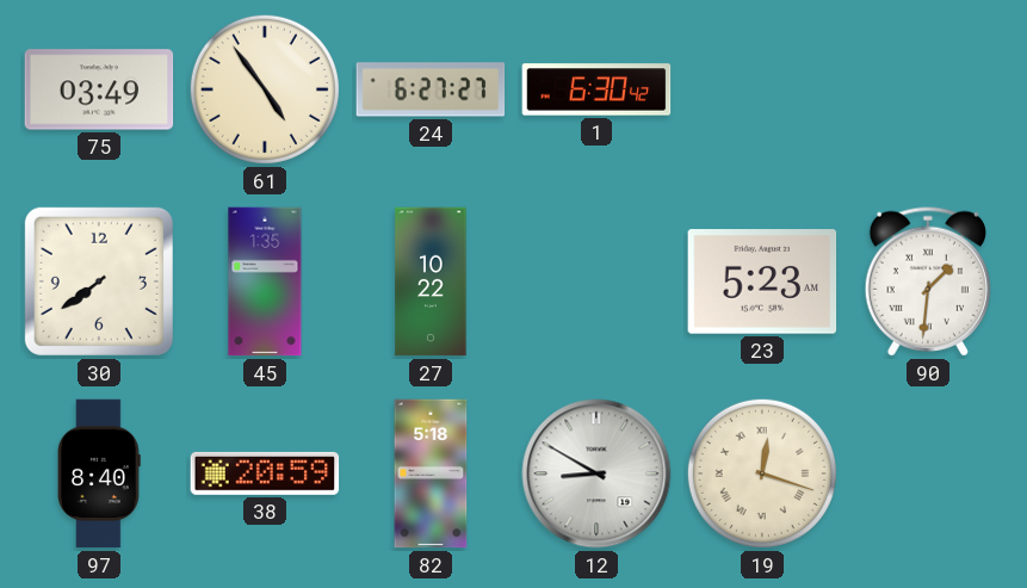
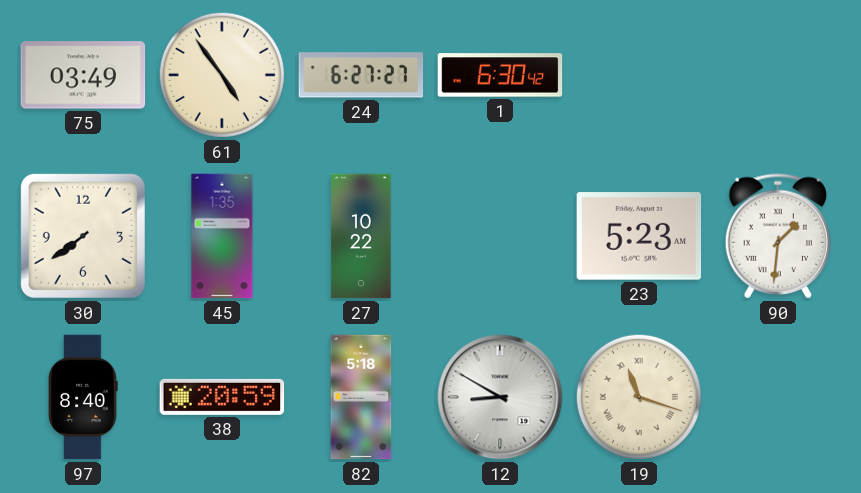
19: 12:18 -> 11:18
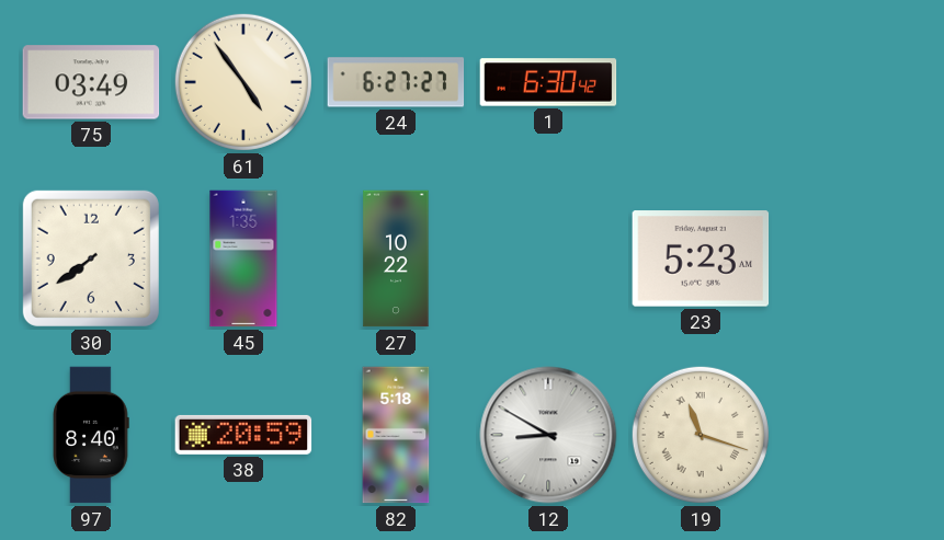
90: 1:31 -> none
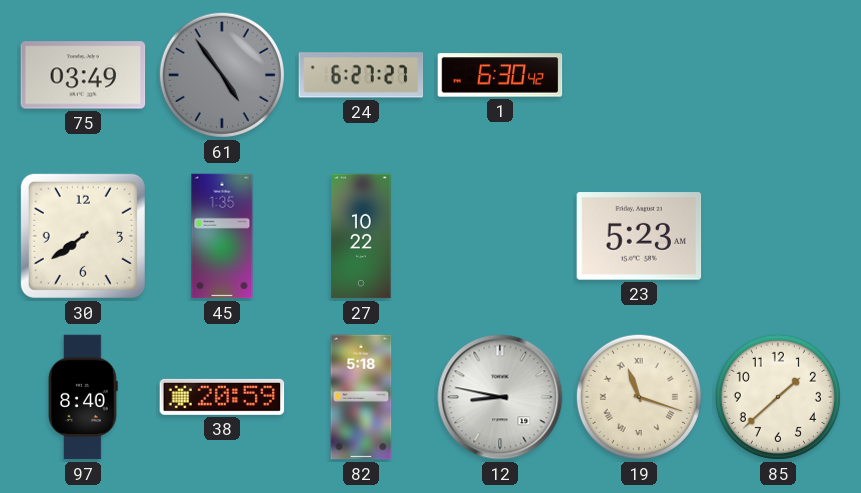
61 dial: cream -> grey
12: 8:50 -> 8:47
85: none -> 1:38
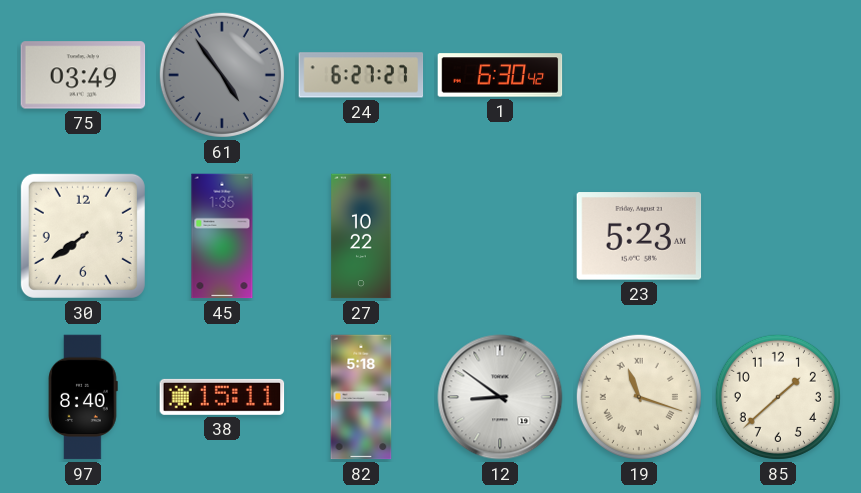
38: 20:59 -> 15:11
12: 8:47 -> 8:51
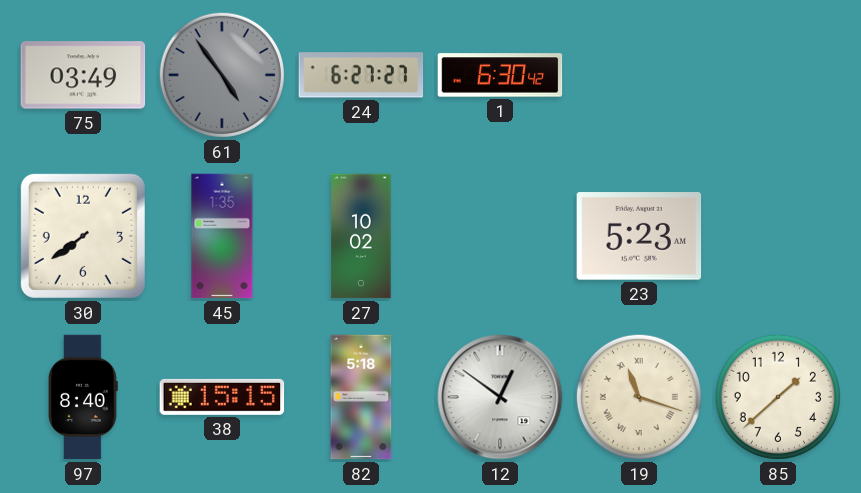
27: 10:22 -> 10:02
38: 15:11 -> 15:15
12: 8:51 -> 12:51
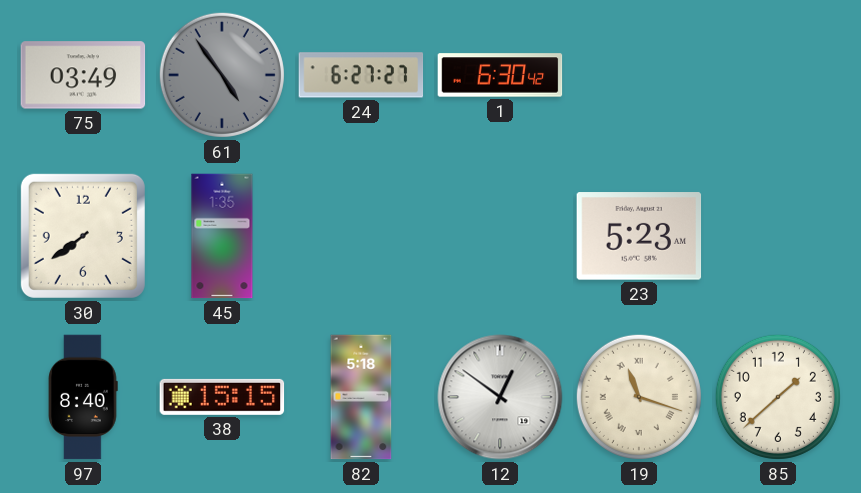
27: 10:02 -> none
